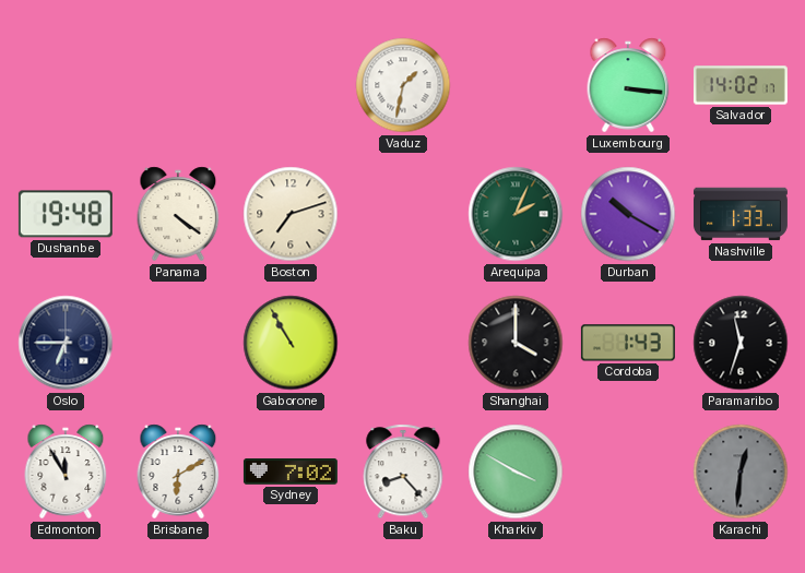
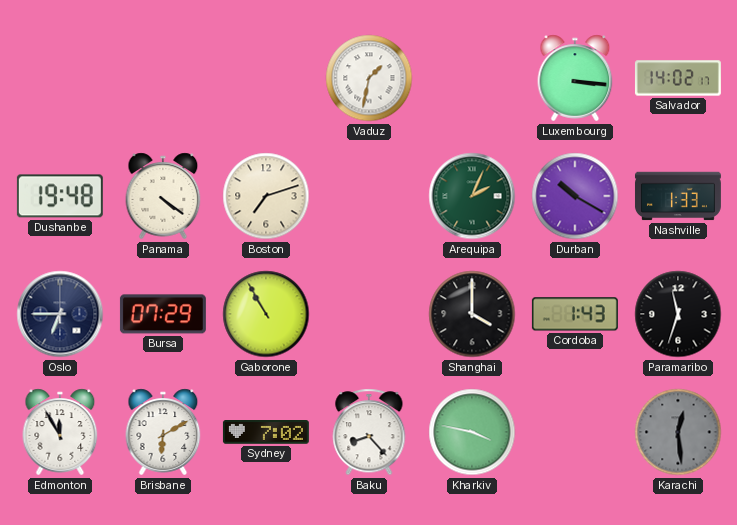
Bursa: none -> 07:29
Kharkiv: 3:50 -> 3:47
Karachi: 12:31 -> 12:29
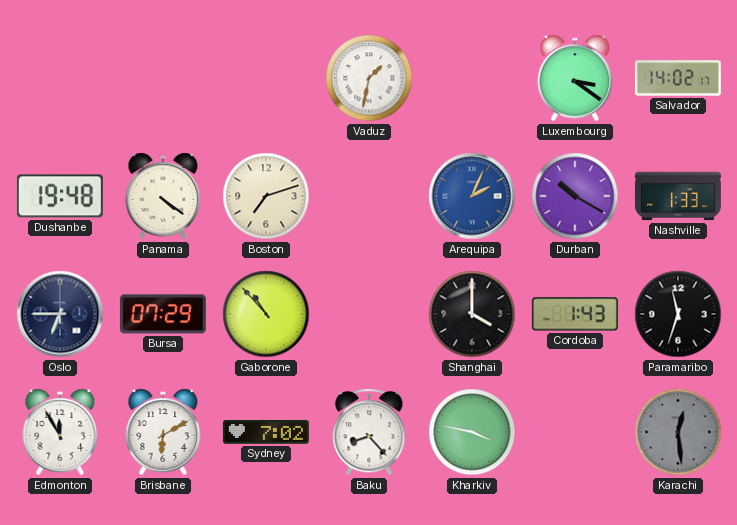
Luxembourg: 3:16 -> 3:21
Arequipa dial: green -> blue
Gaborone: 10:55 -> 10:53
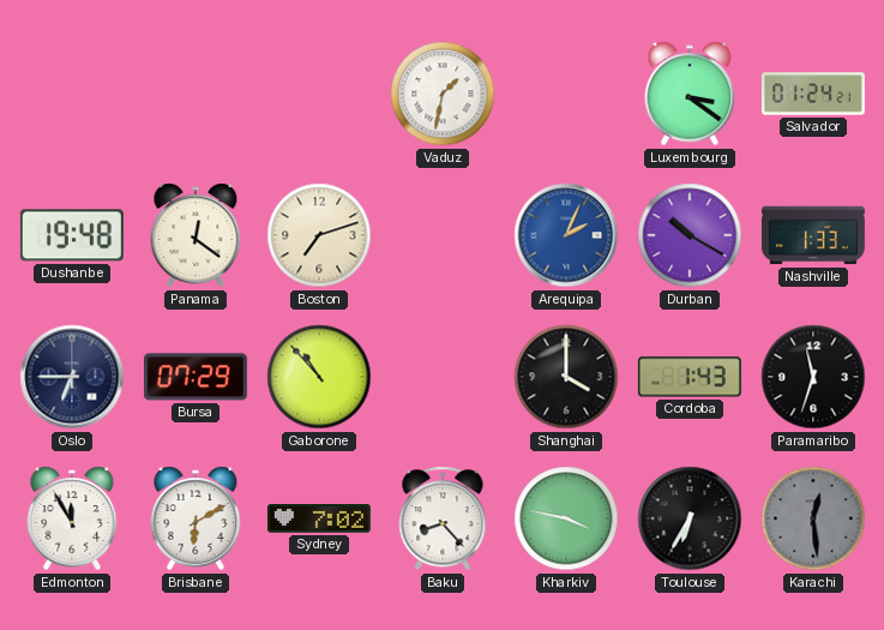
Salvador: 14:02 -> 01:24
Panama: 4:21 -> 12:21
Toulouse: none -> 6:35
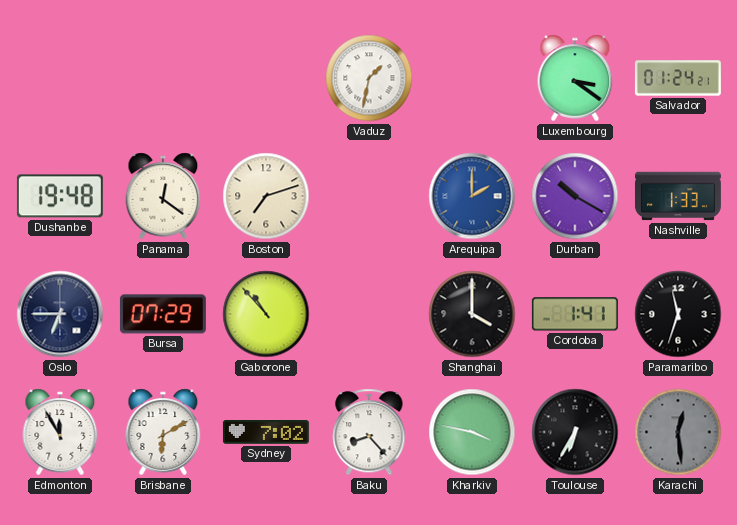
Arequipa: 2:04 -> 2:00
Cordoba: 1:43 -> 1:41
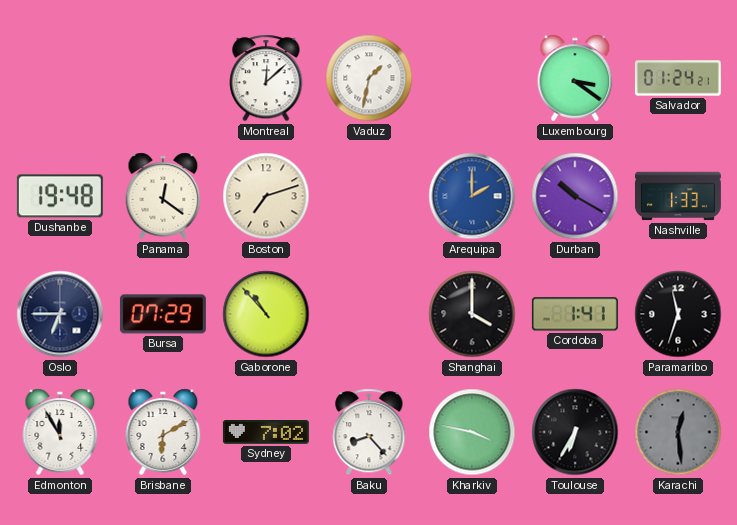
Montreal: none -> 12:08
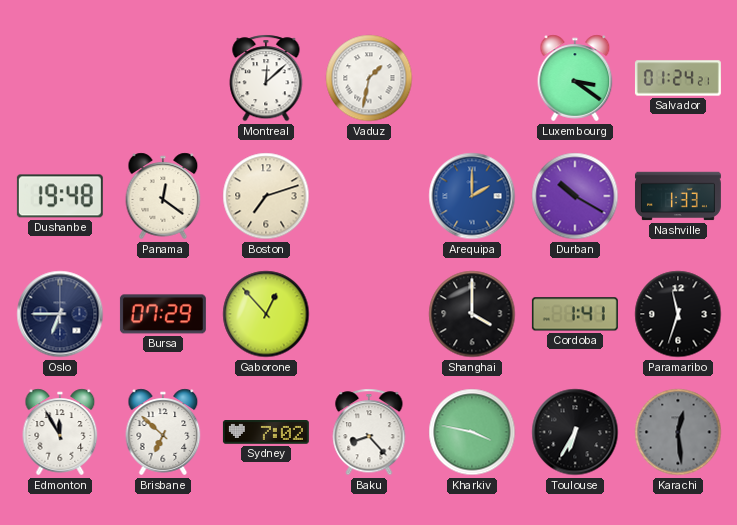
Gaborone: 10:53 -> 12:53
Brisbane: 6:10 -> 6:52
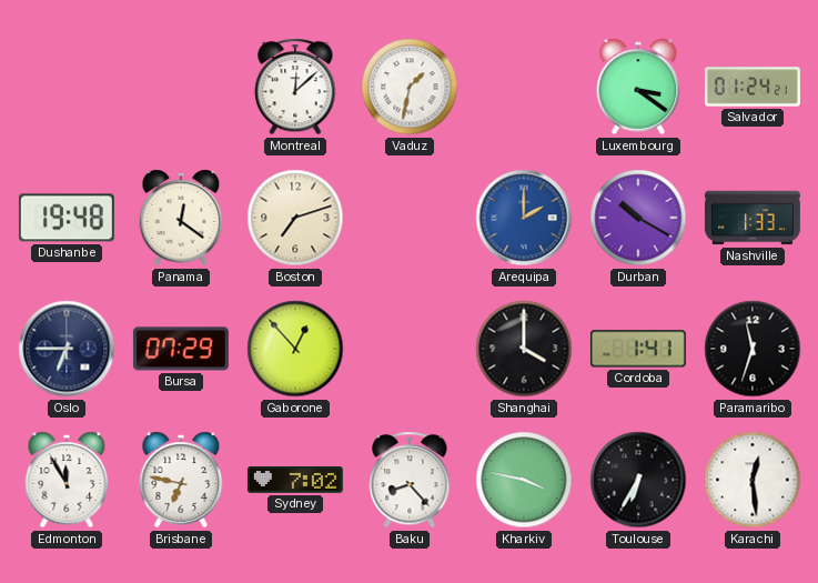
Brisbane: 6:52 -> 6:47
Karachi dial: grey -> white
